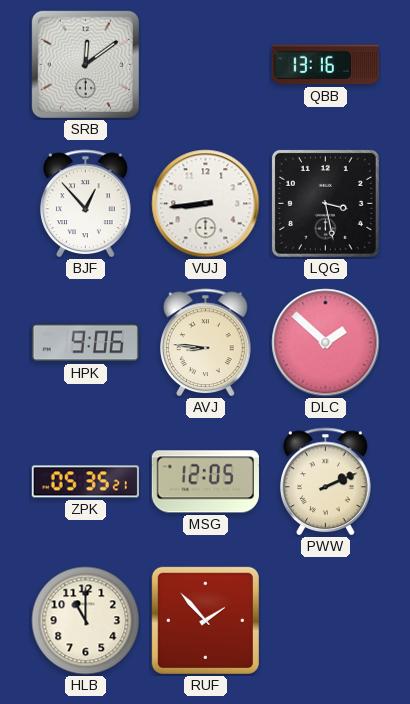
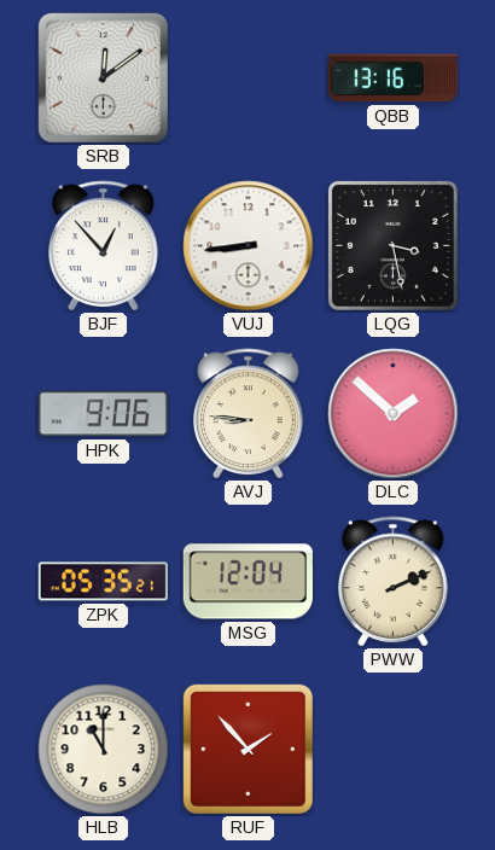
MSG: 12:05 -> 12:04
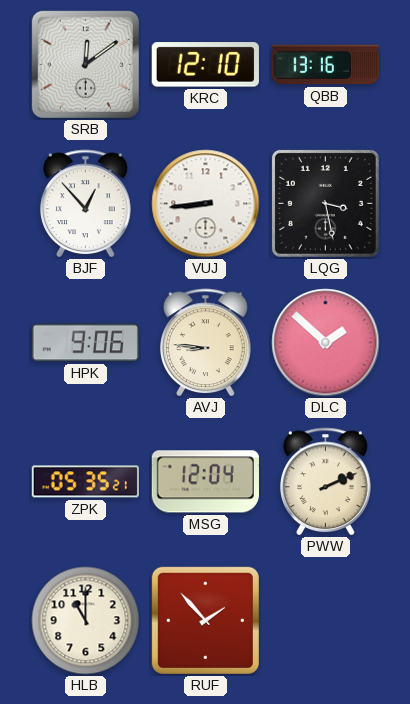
KRC: none -> 12:10
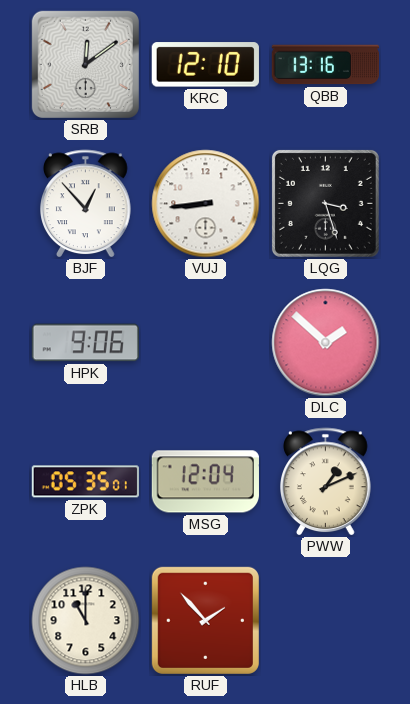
LQG: 3:28 -> 3:27
AVJ: 8:46 -> none
ZPK: 05:35:21 -> 05:35:01
PWW: 2:11 -> 1:11
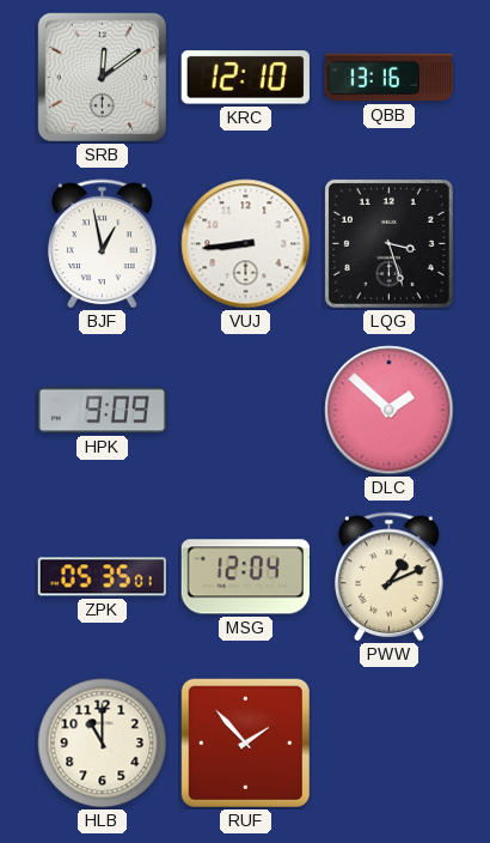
BJF: 12:53 -> 12:58
HPK: 9:06 -> 9:09
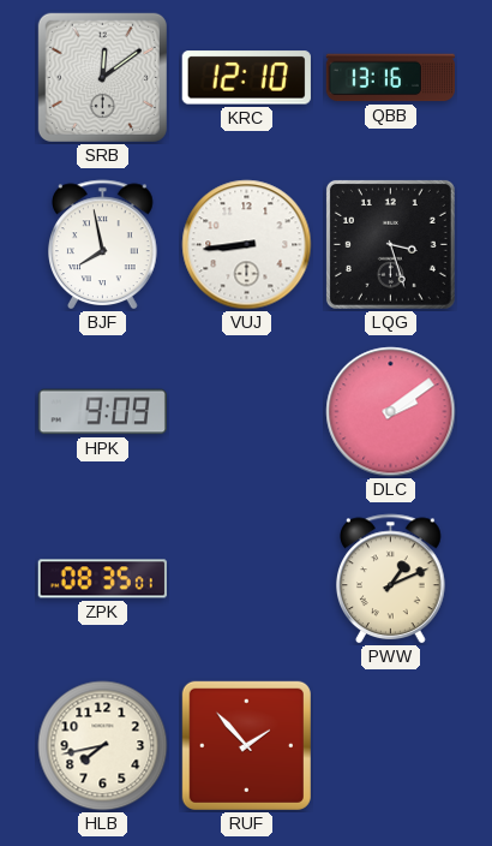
BJF: 12:58 -> 7:58
DLC: 1:52 -> 2:09
ZPK: 05:35 -> 08:35
MSG: 12:04 -> none
HLB: 11:00 -> 7:43
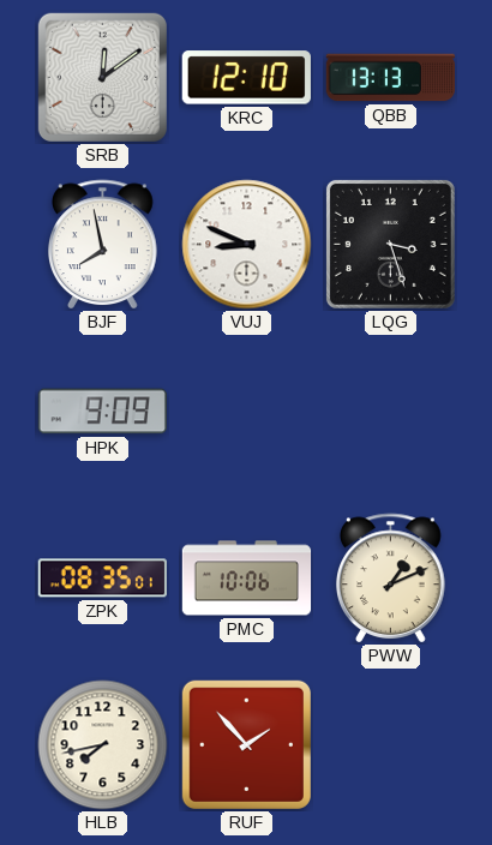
QBB: 13:16 -> 13:13
VUJ: 8:44 -> 8:49
DLC: 2:09 -> none
PMC: none -> 10:06
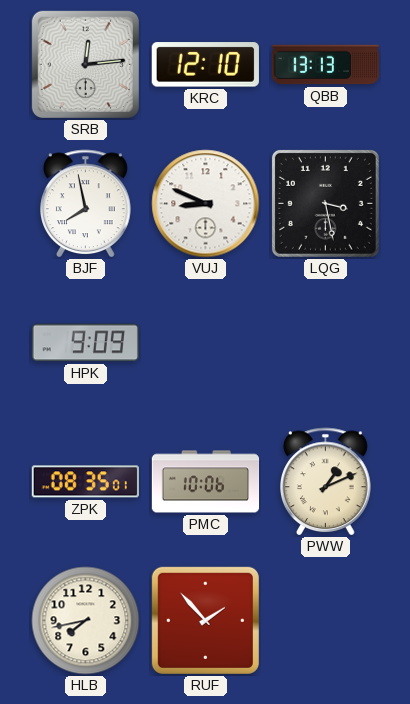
SRB: 12:09 -> 12:14
LQG: 3:27 -> 3:28
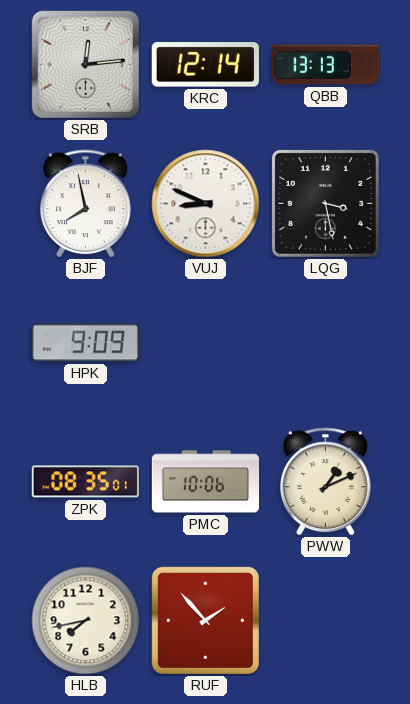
KRC: 12:10 -> 12:14
